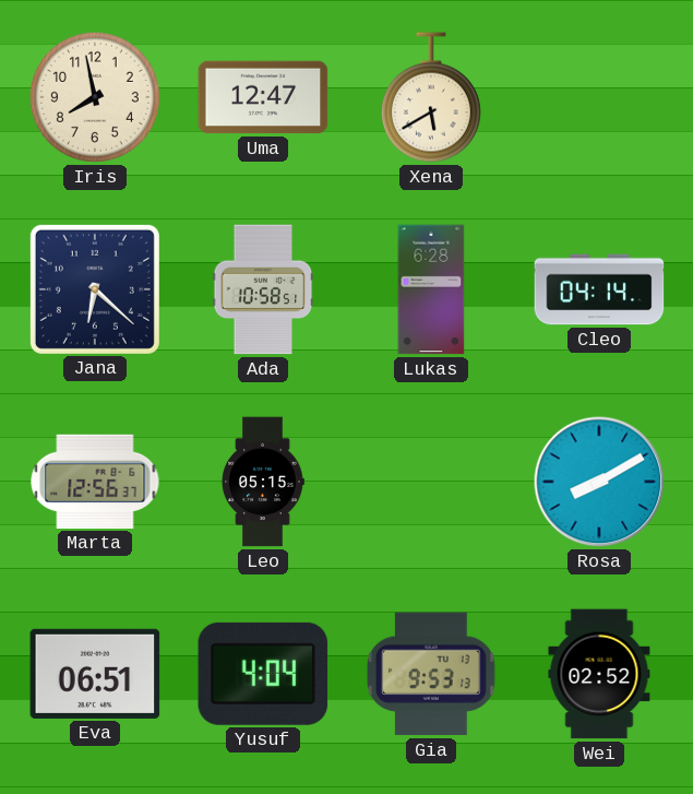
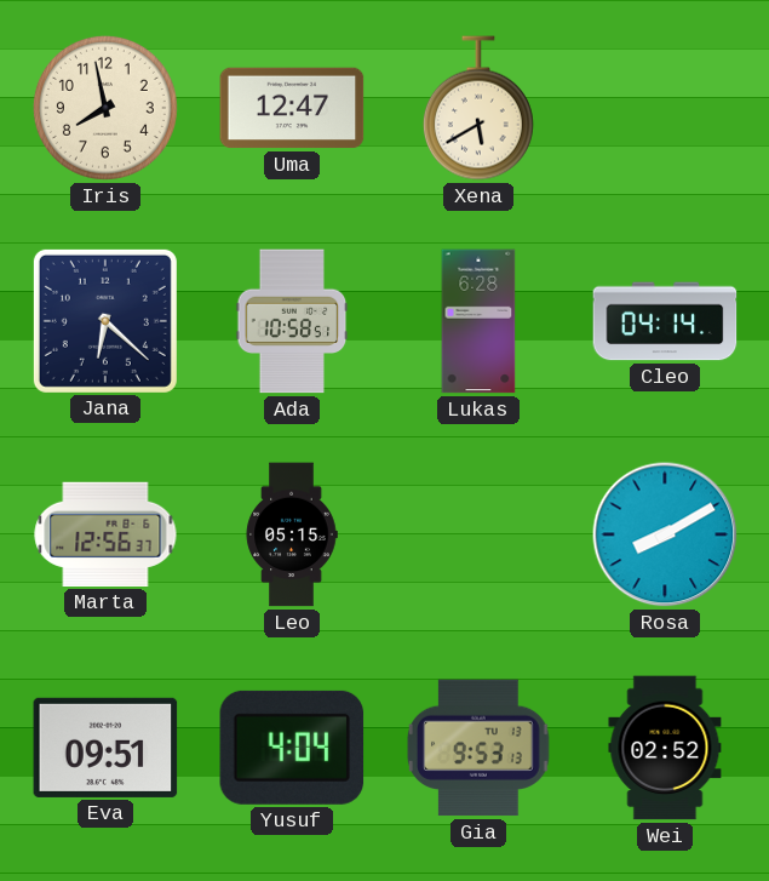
Eva: 06:51 -> 09:51
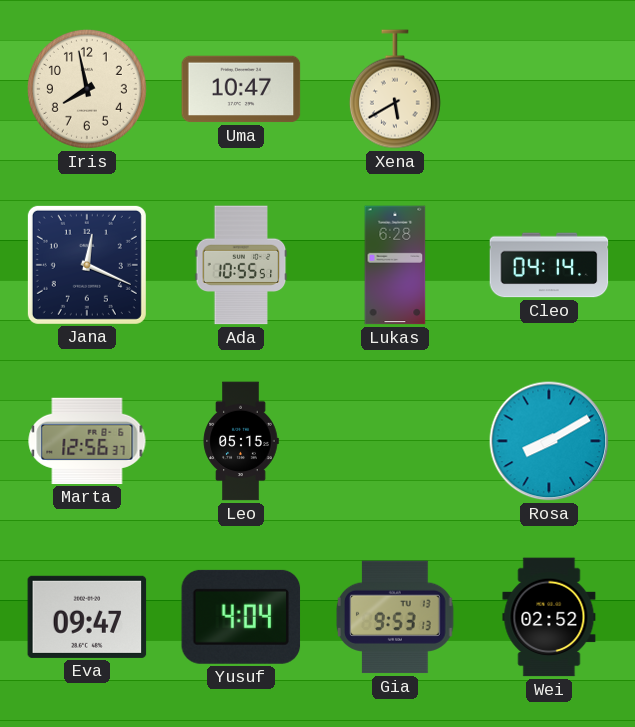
Uma: 12:47 -> 10:47
Jana: 6:22 -> 12:19
Ada: 10:58 -> 10:55
Eva: 09:51 -> 09:47
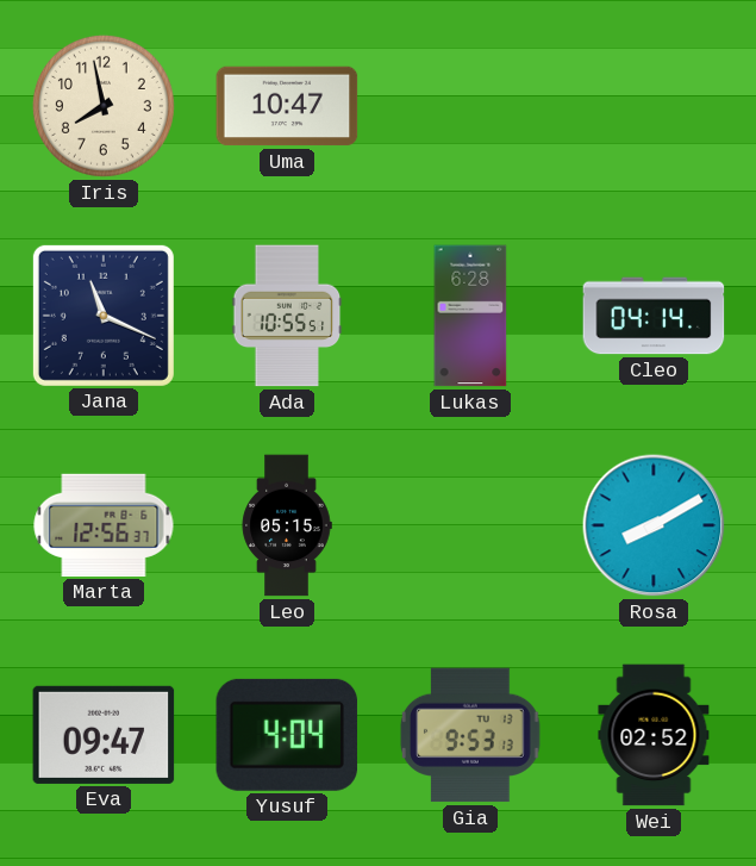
Xena: 5:40 -> none
Jana: 12:19 -> 11:19
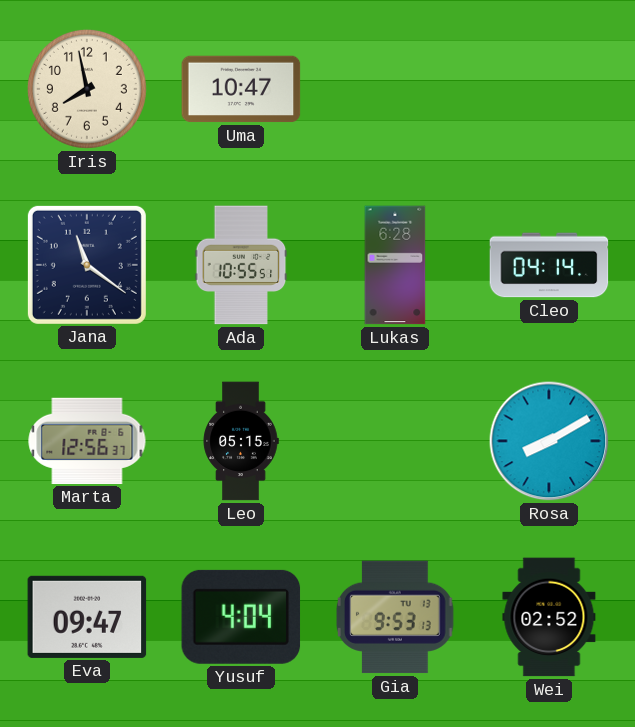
Jana: 11:19 -> 11:21
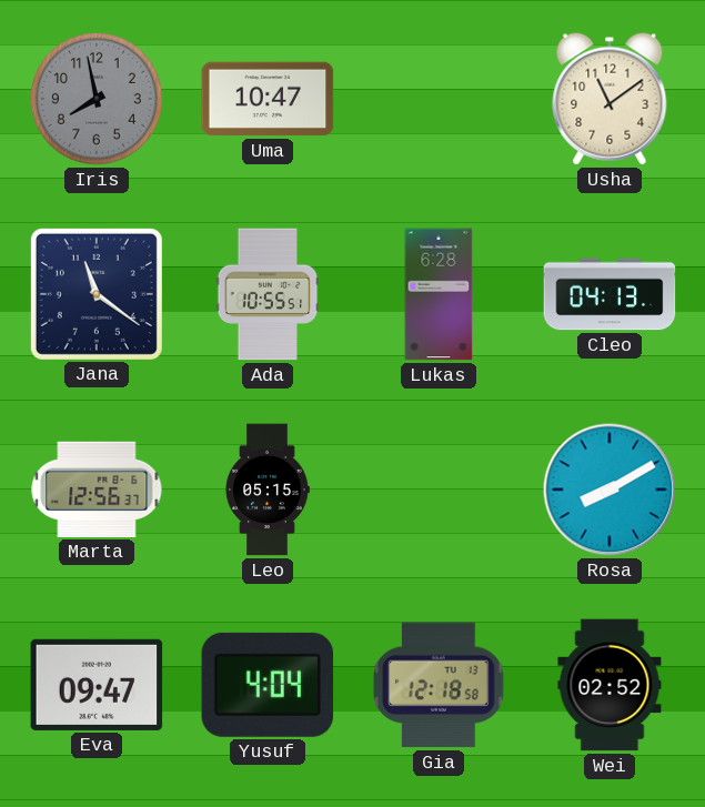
Iris dial: cream -> grey
Usha: none -> 11:09
Cleo: 04:14 -> 04:13
Gia: 9:53 -> 12:18
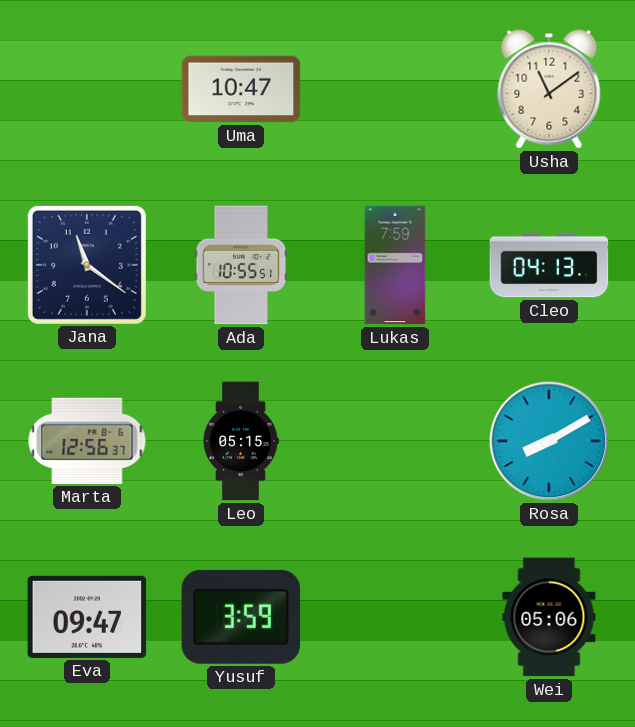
Iris: 7:58 -> none
Lukas: 6:28 -> 7:59
Yusuf: 4:04 -> 3:59
Gia: 12:18 -> none
Wei: 02:52 -> 05:06
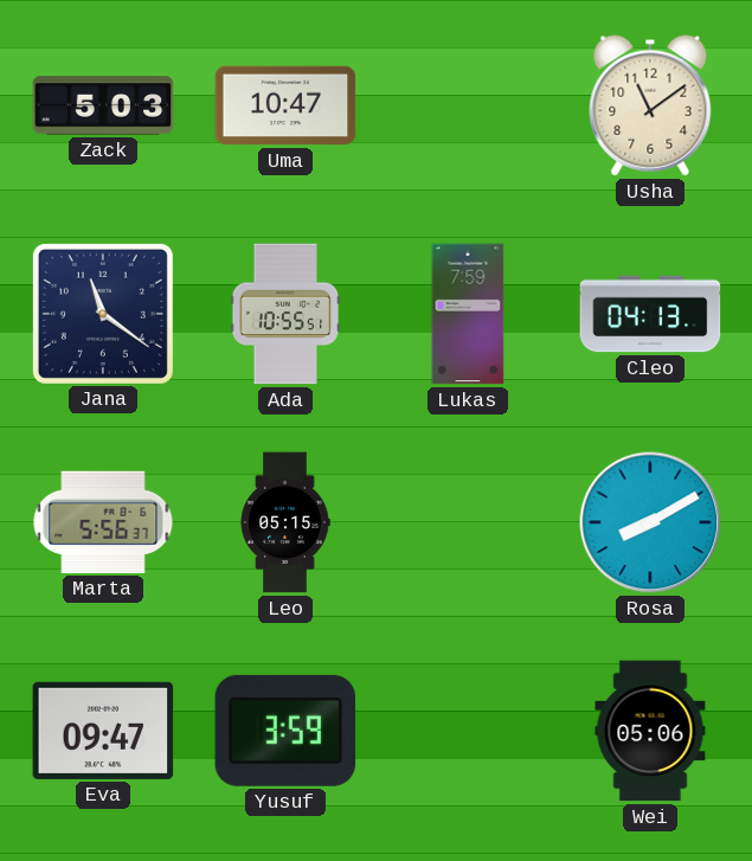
Zack: none -> 5:03
Marta: 12:56 -> 5:56
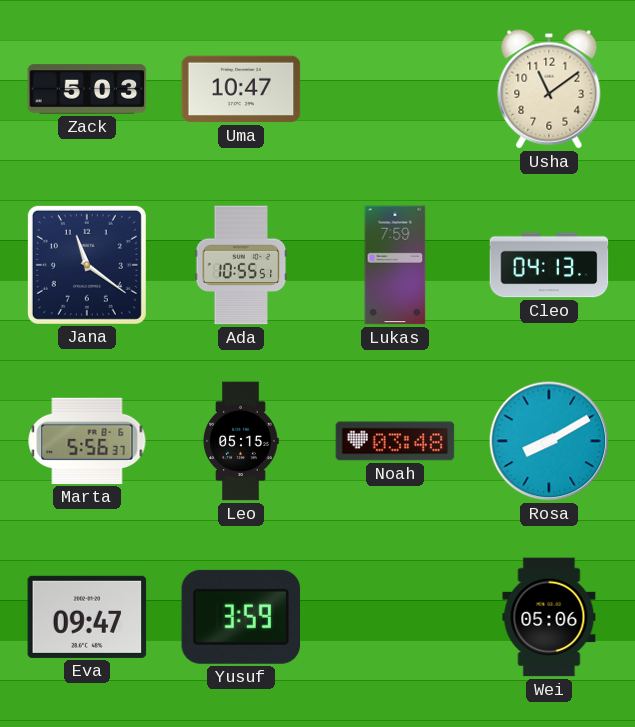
Noah: none -> 03:48
